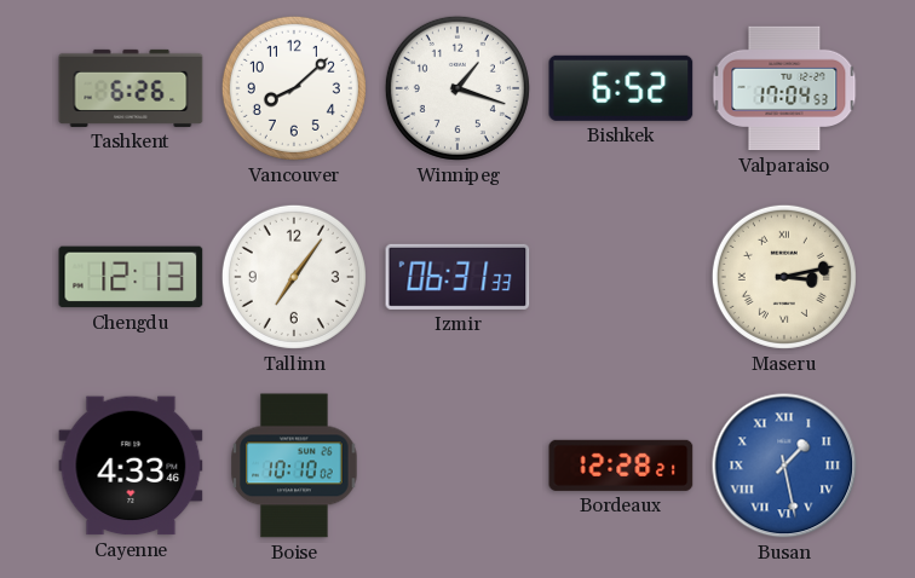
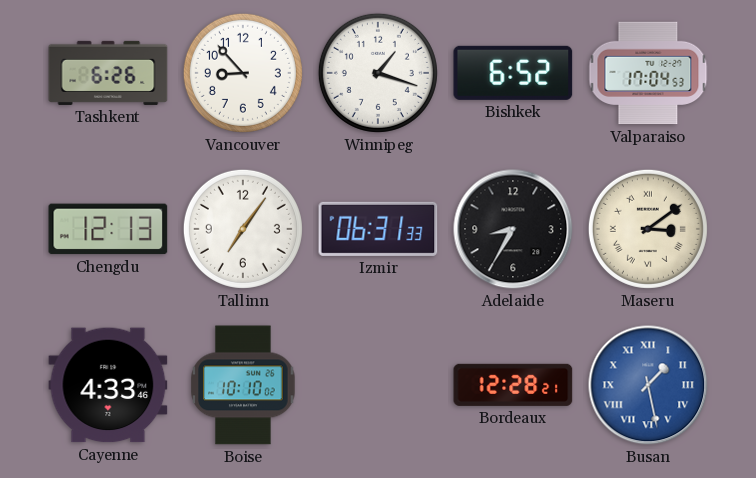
Vancouver: 8:08 -> 8:53
Adelaide: none -> 8:35
Maseru: 3:13 -> 3:09
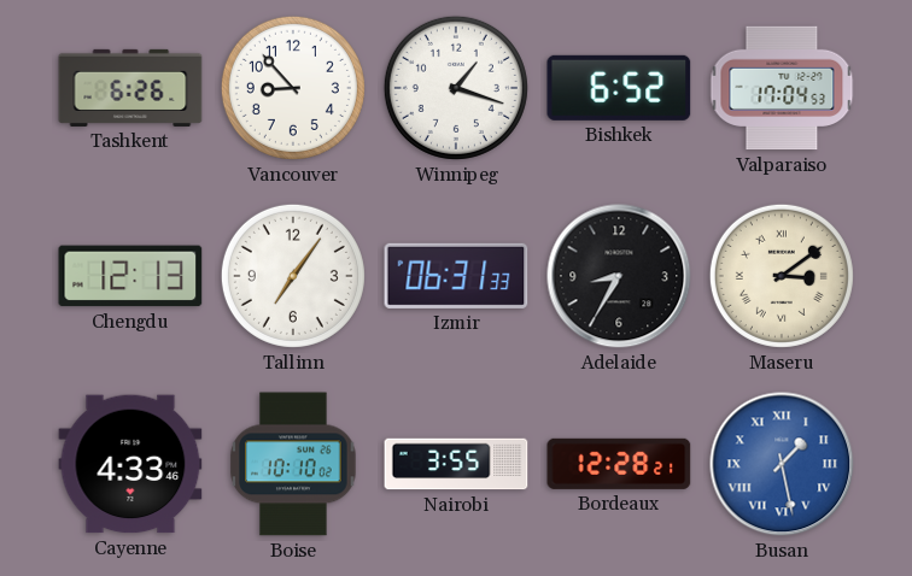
Nairobi: none -> 3:55
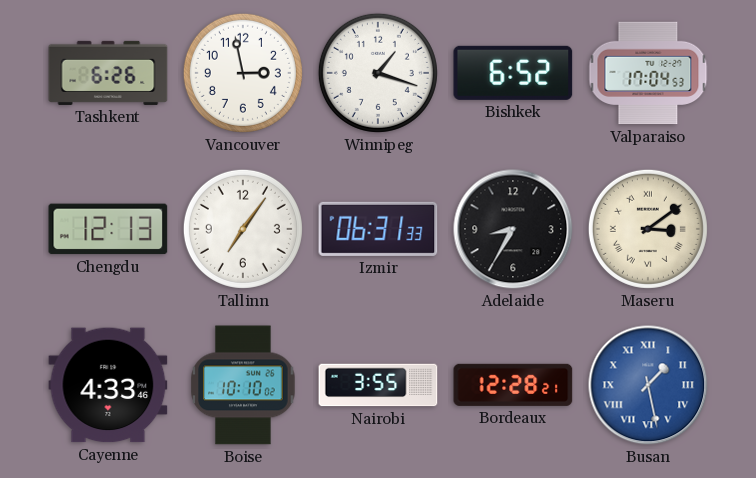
Vancouver: 8:53 -> 2:58
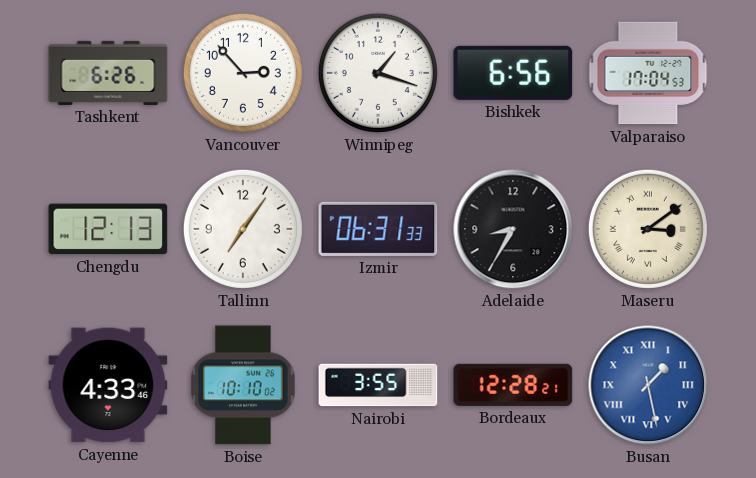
Vancouver: 2:58 -> 2:53
Bishkek: 6:52 -> 6:56
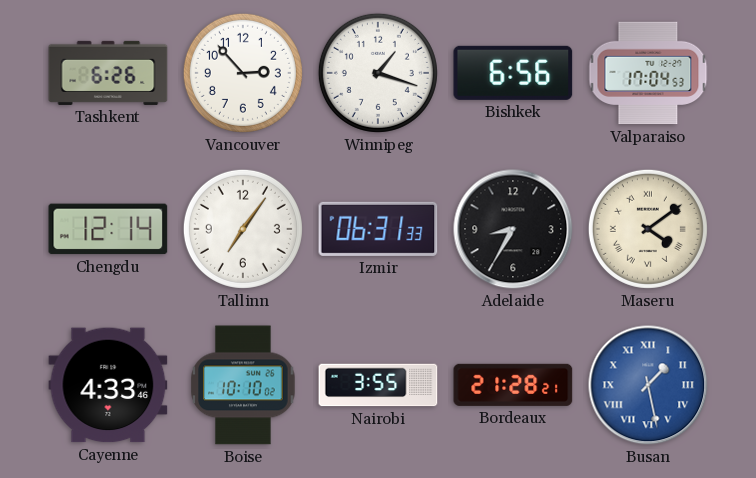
Chengdu: 12:13 -> 12:14
Maseru: 3:09 -> 4:09
Bordeaux: 12:28 -> 21:28
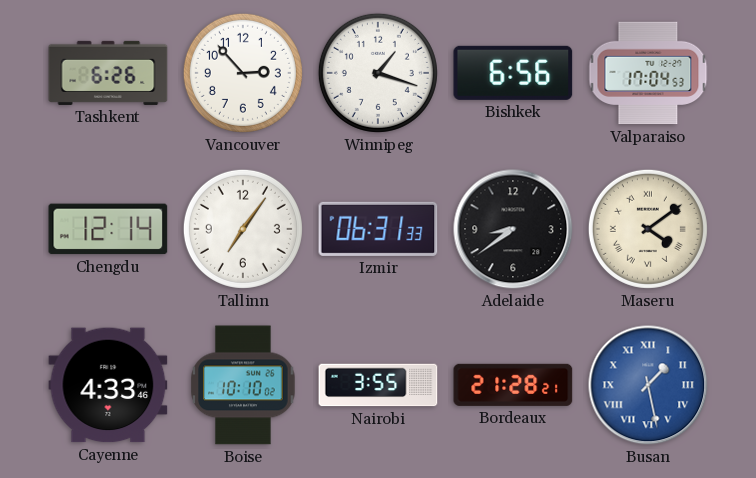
Adelaide: 8:35 -> 8:39
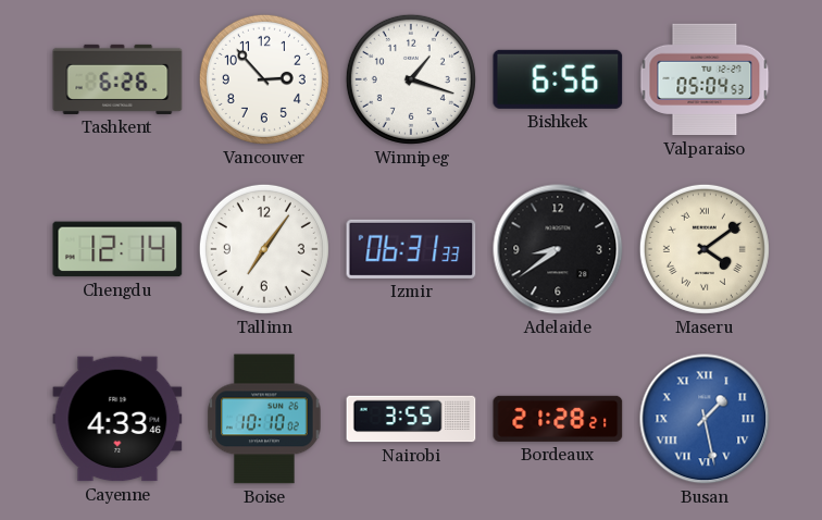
Valparaiso: 17:04 -> 05:04
